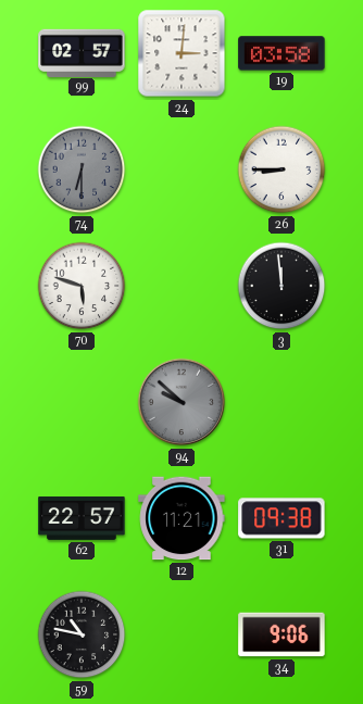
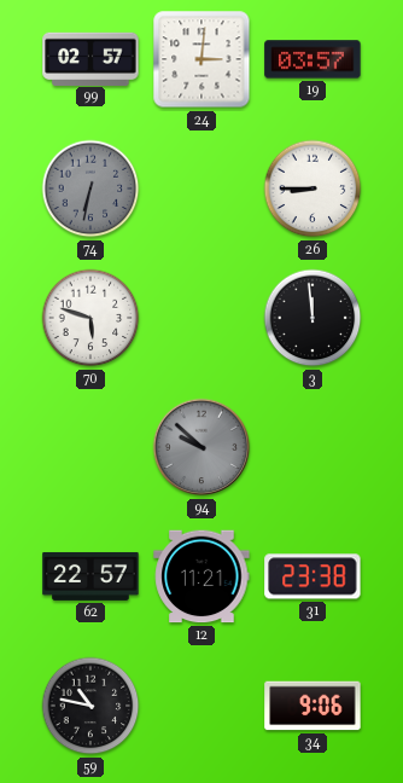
19: 03:58 -> 03:57
74: 6:30 -> 6:32
31: 09:38 -> 23:38
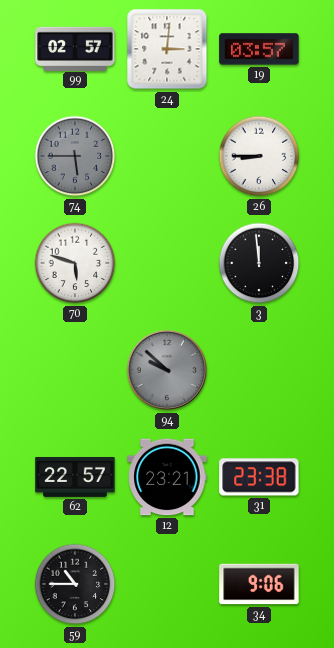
74: 6:32 -> 5:45
12: 11:21 -> 23:21
59: 10:47 -> 10:45
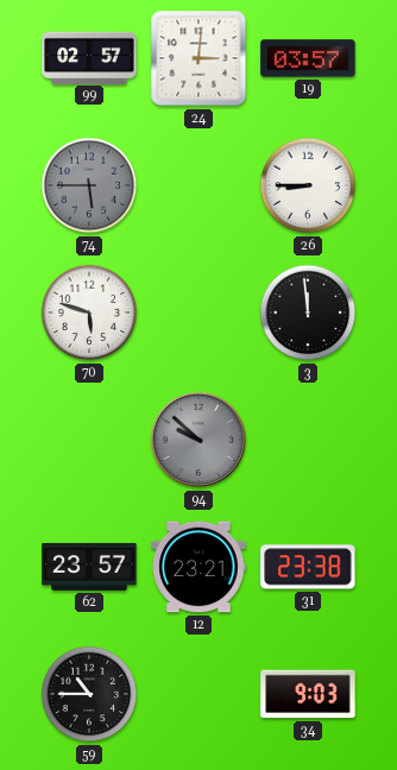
62: 22:57 -> 23:57
34: 9:06 -> 9:03
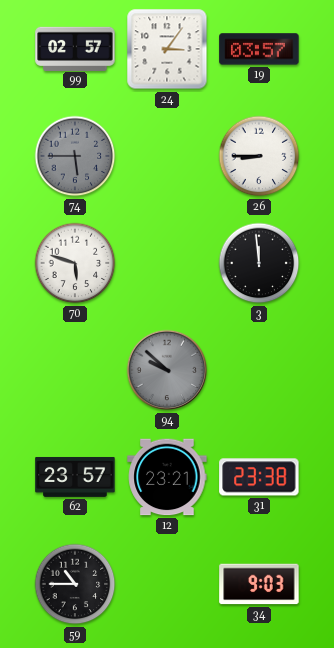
24: 3:01 -> 3:06
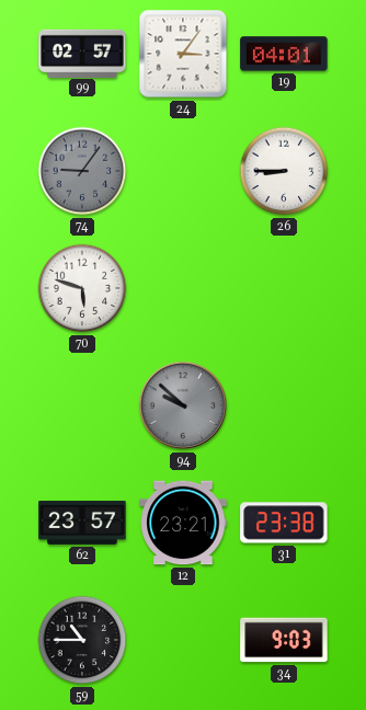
19: 03:57 -> 04:01
74: 5:45 -> 9:06
3: 11:59 -> none
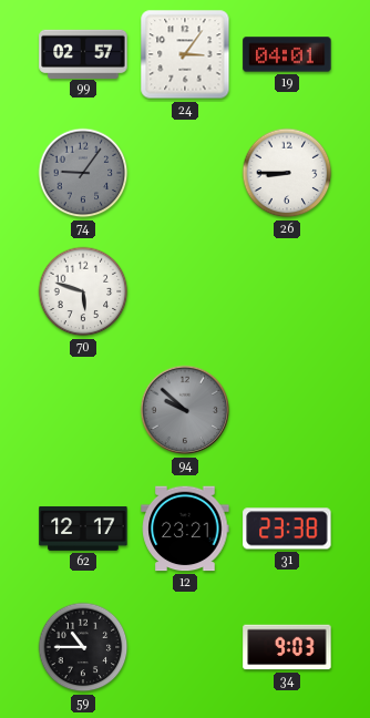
62: 23:57 -> 12:17
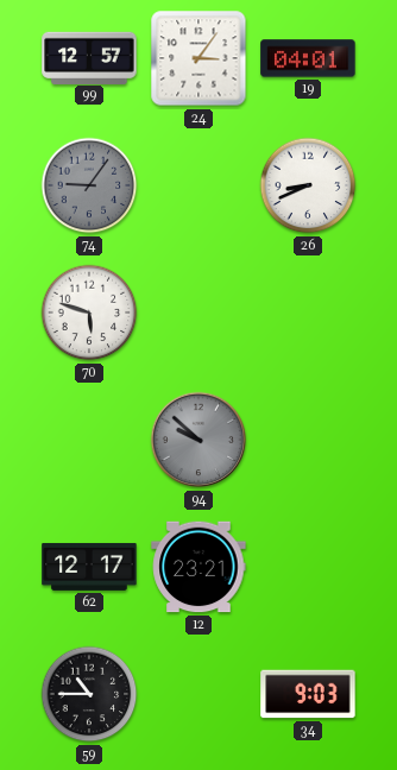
99: 02:57 -> 12:57
26: 8:45 -> 8:41
31: 23:38 -> none
